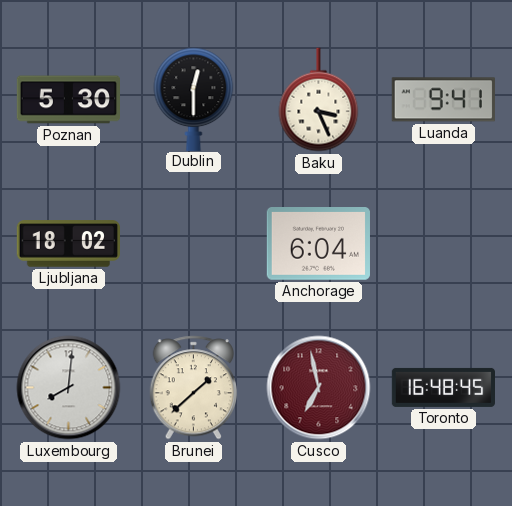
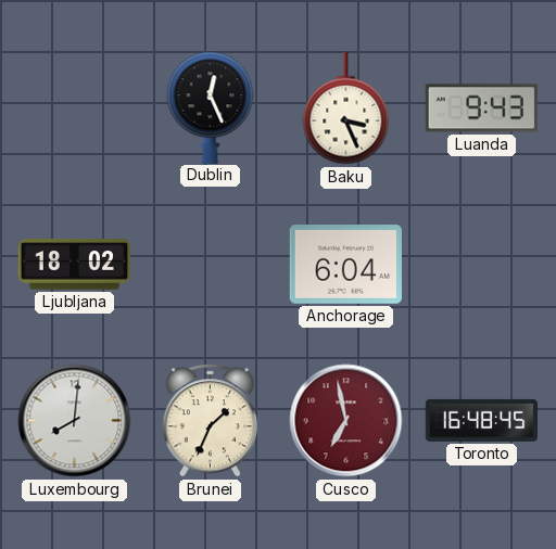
Poznan: 5:30 -> none
Dublin: 12:30 -> 12:26
Luanda: 9:41 -> 9:43
Brunei: 1:38 -> 1:34
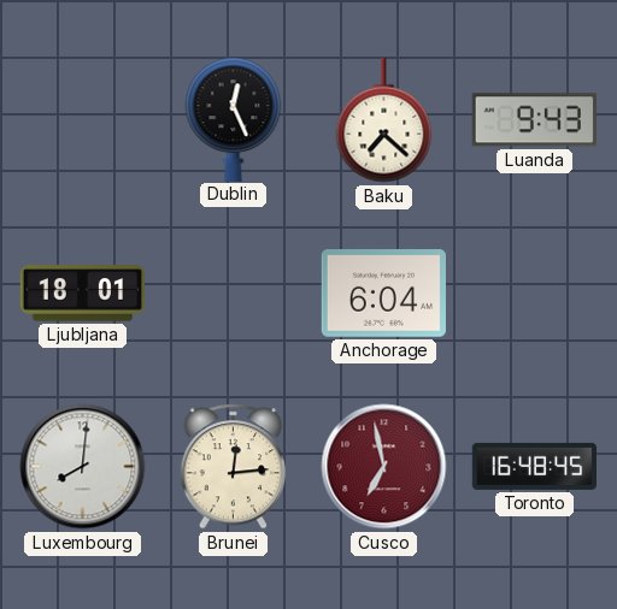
Baku: 3:26 -> 7:22
Ljubljana: 18:02 -> 18:01
Brunei: 1:34 -> 12:14
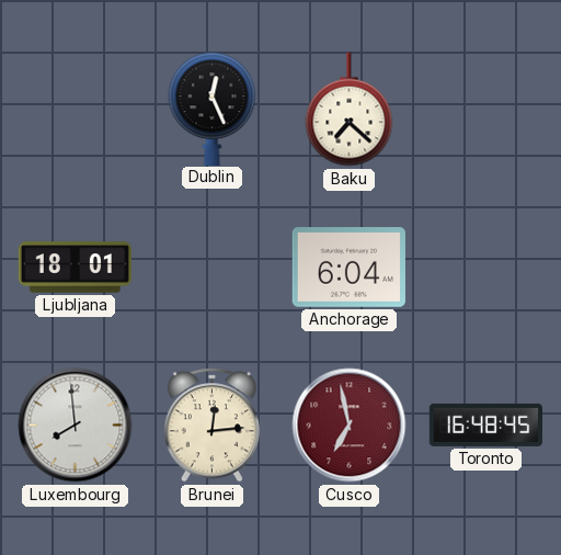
Luanda: 9:43 -> none
Luxembourg: 8:01 -> 7:59
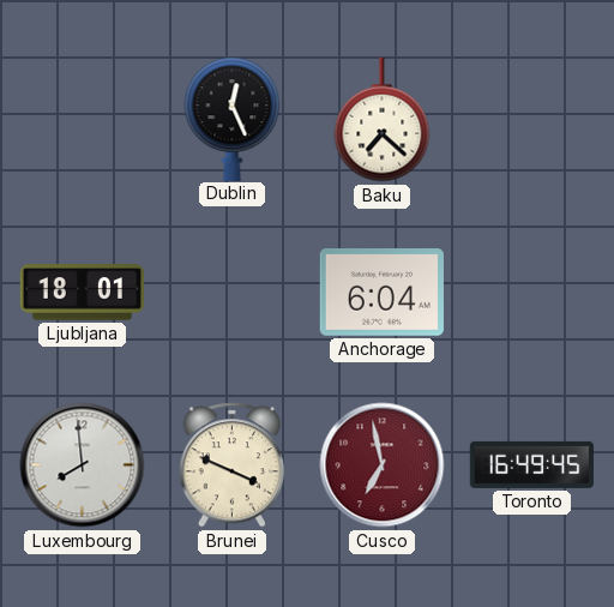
Brunei: 12:14 -> 3:49
Toronto: 16:48 -> 16:49
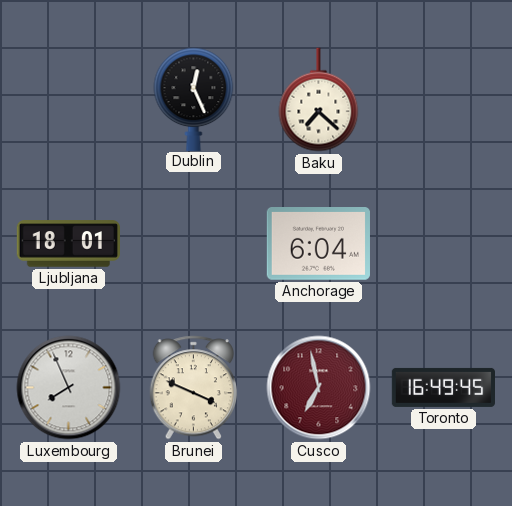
Luxembourg: 7:59 -> 7:56
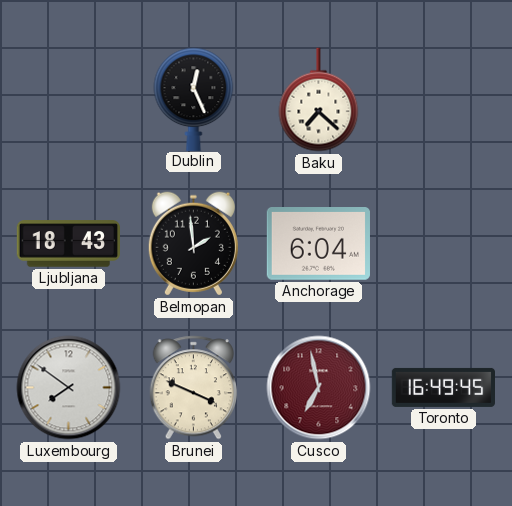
Ljubljana: 18:01 -> 18:43
Belmopan: none -> 1:59
Luxembourg: 7:56 -> 7:51
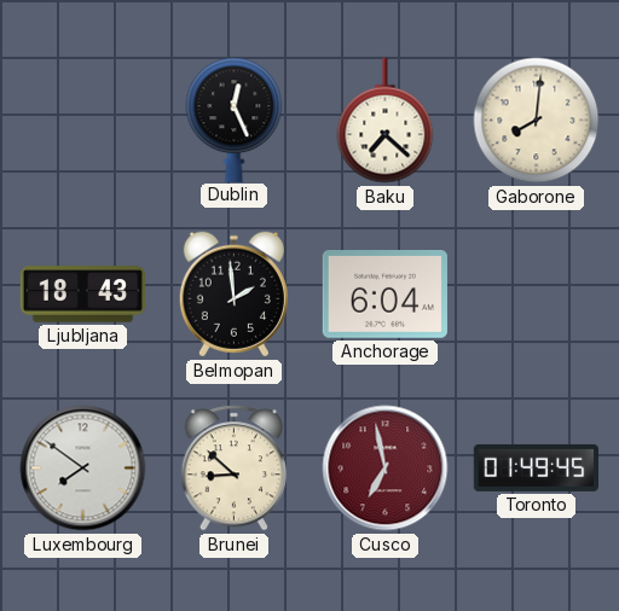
Gaborone: none -> 8:01
Brunei: 3:49 -> 8:52
Toronto: 16:49 -> 01:49
